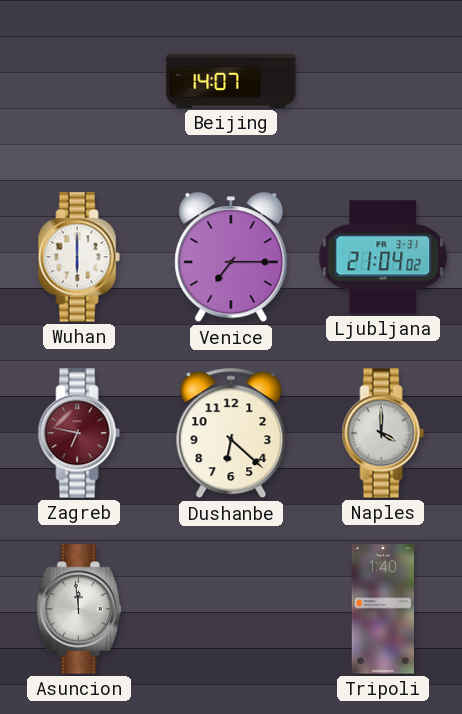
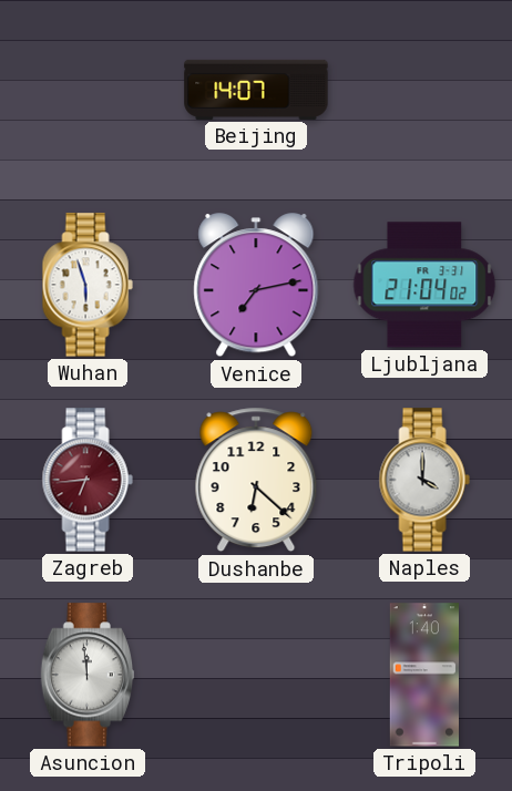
Wuhan: 6:00 -> 5:57
Venice: 7:15 -> 7:13
Zagreb: 6:47 -> 6:44
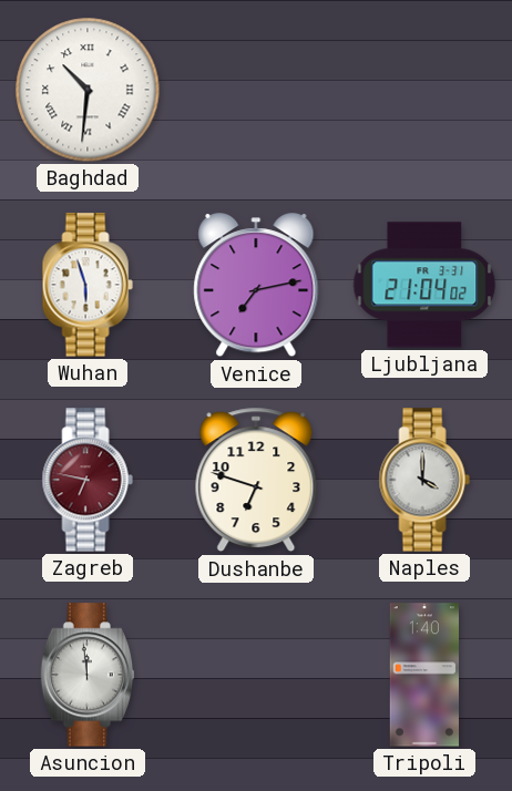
Baghdad: none -> 10:31
Beijing: 14:07 -> none
Zagreb: 6:44 -> 6:47
Dushanbe: 6:22 -> 6:48
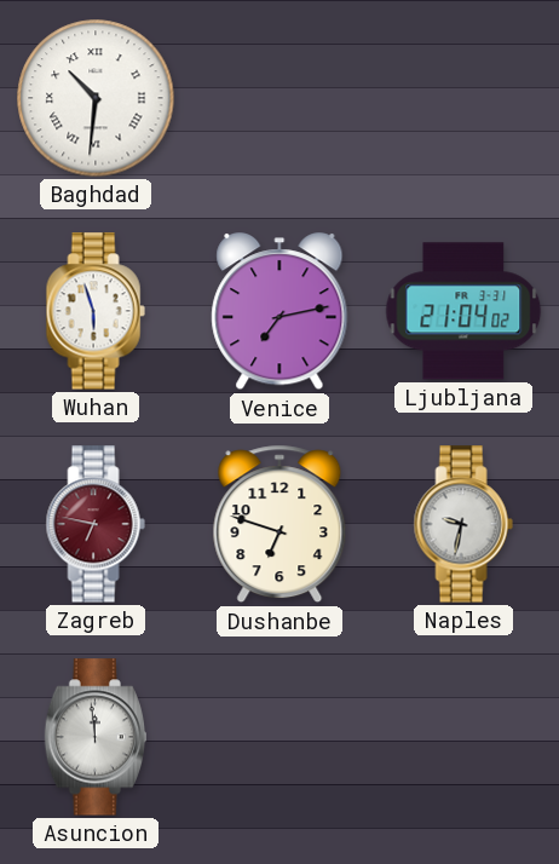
Naples: 4:00 -> 9:32
Tripoli: 1:40 -> none
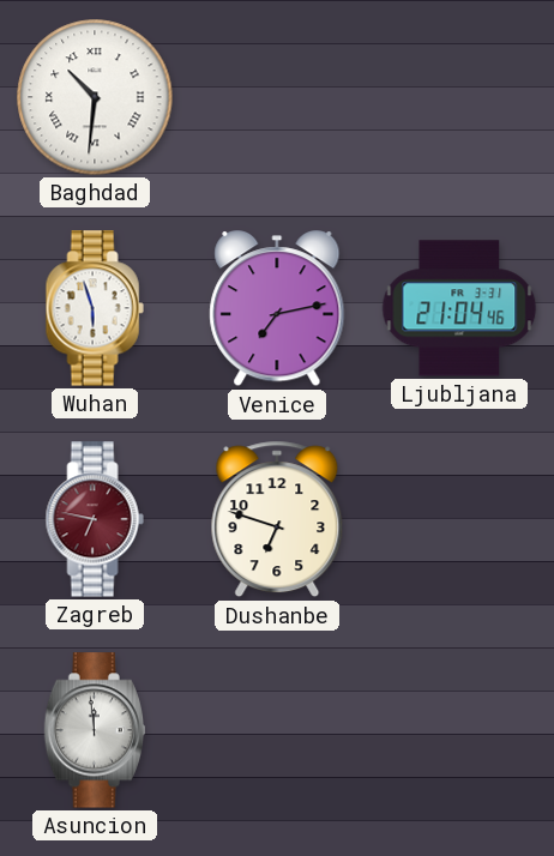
Ljubljana: 21:04:02 -> 21:04:46
Naples: 9:32 -> none
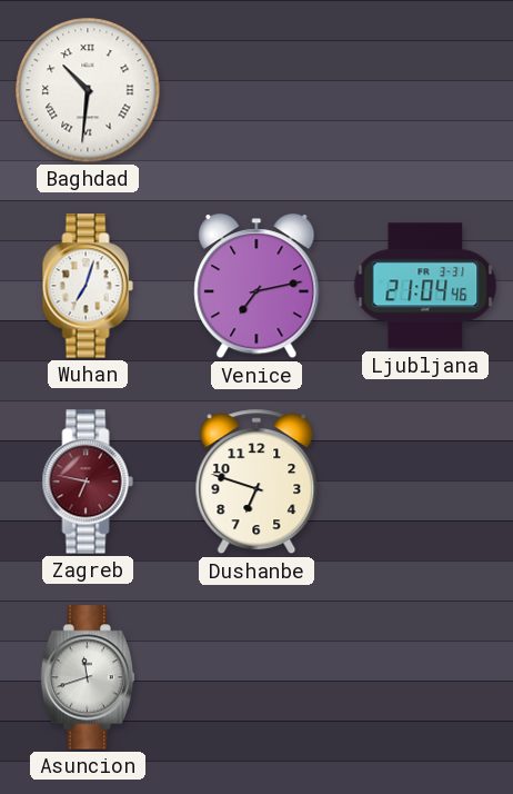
Wuhan: 5:57 -> 7:03
Asuncion: 11:59 -> 11:42
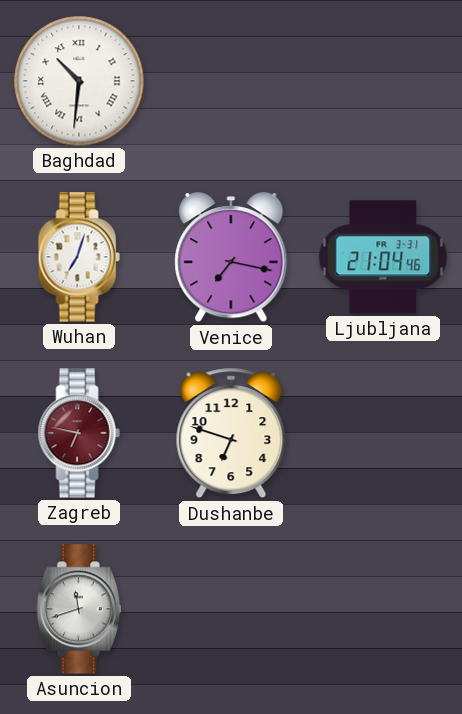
Venice: 7:13 -> 7:17
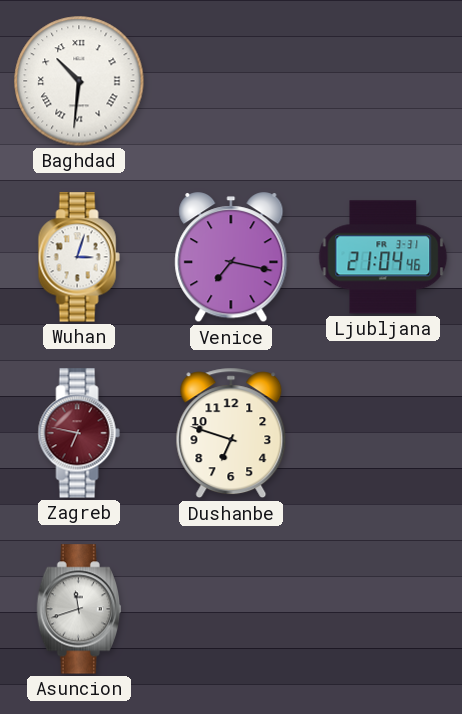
Wuhan: 7:03 -> 3:03
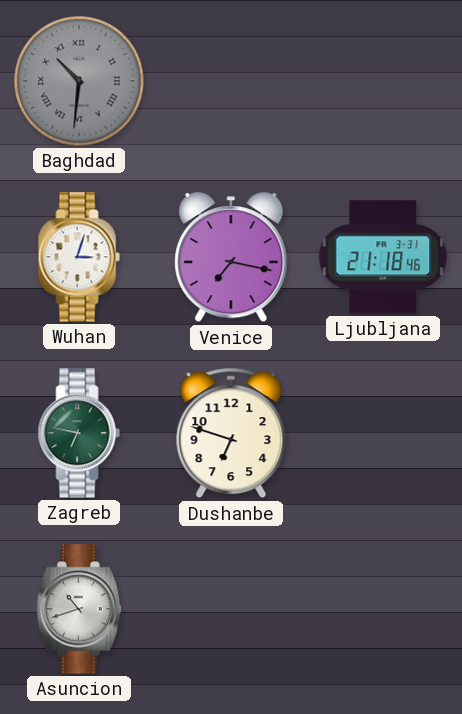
Baghdad dial: white -> grey
Ljubljana: 21:04 -> 21:18
Zagreb dial: burgundy -> green
Asuncion: 11:42 -> 10:42
